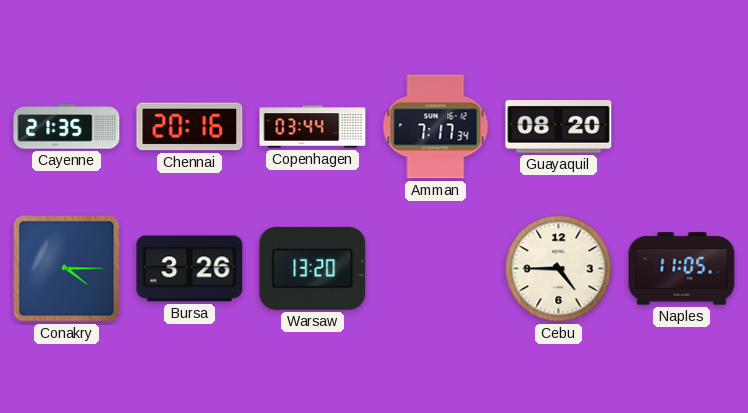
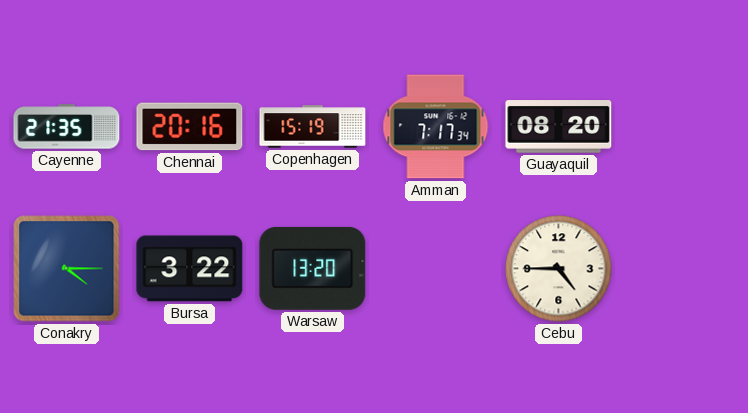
Copenhagen: 03:44 -> 15:19
Bursa: 3:26 -> 3:22
Naples: 11:05 -> none
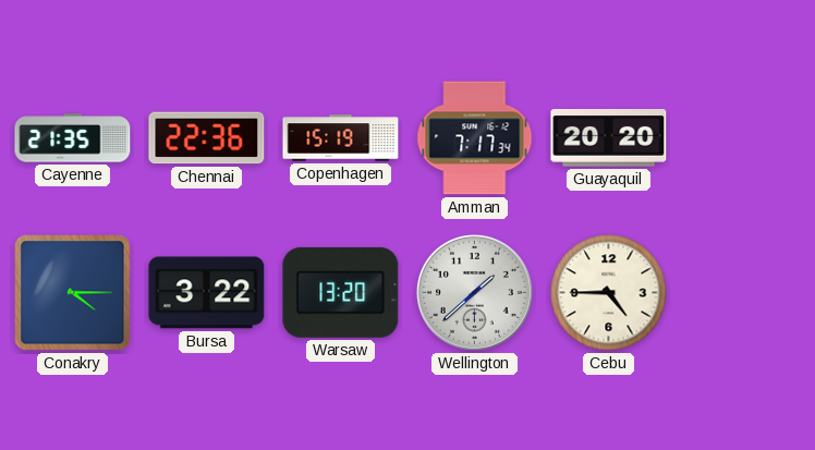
Chennai: 20:16 -> 22:36
Guayaquil: 08:20 -> 20:20
Wellington: none -> 1:38
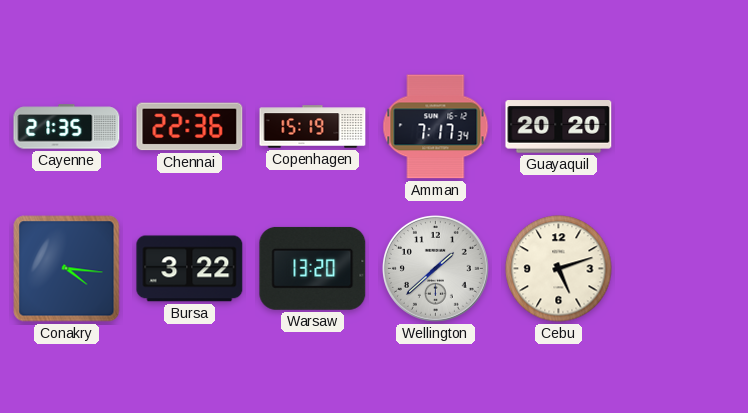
Conakry: 4:15 -> 4:16
Cebu: 4:45 -> 5:12
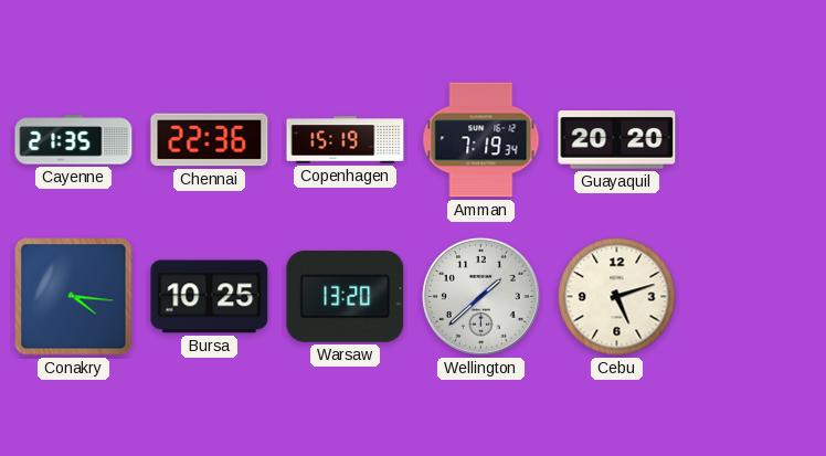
Amman: 7:17 -> 7:19
Bursa: 3:22 -> 10:25
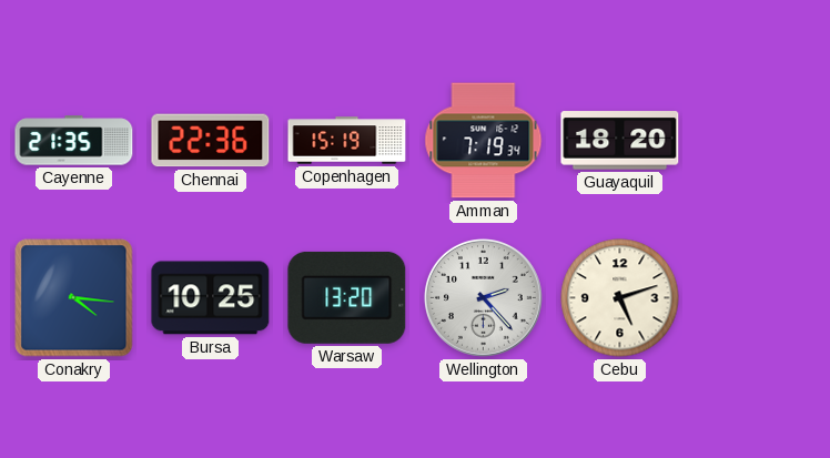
Guayaquil: 20:20 -> 18:20
Wellington: 1:38 -> 2:23
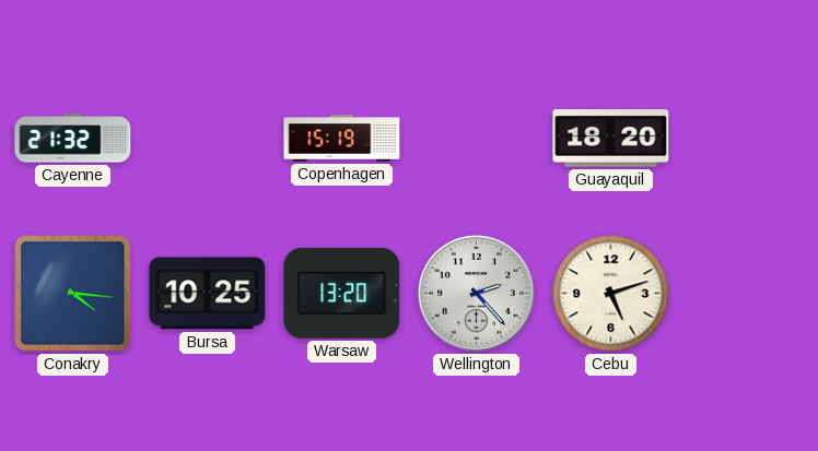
Cayenne: 21:35 -> 21:32
Chennai: 22:36 -> none
Amman: 7:19 -> none
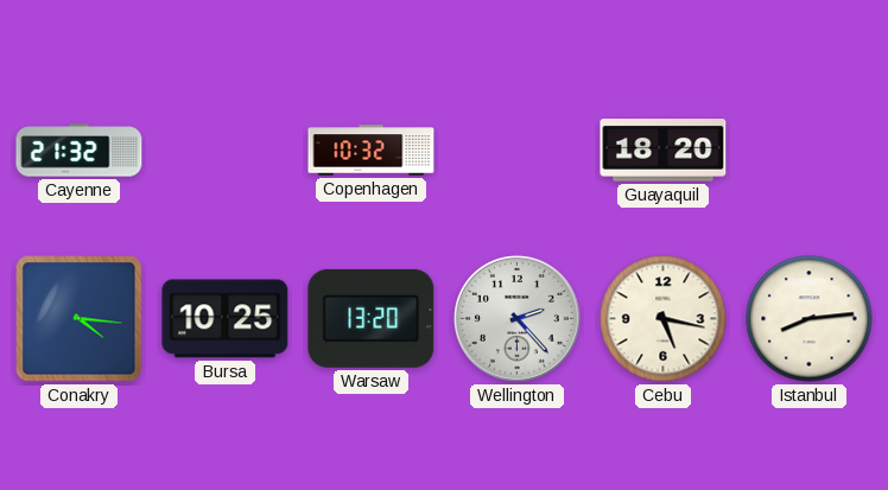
Copenhagen: 15:19 -> 10:32
Cebu: 5:12 -> 5:17
Istanbul: none -> 8:14
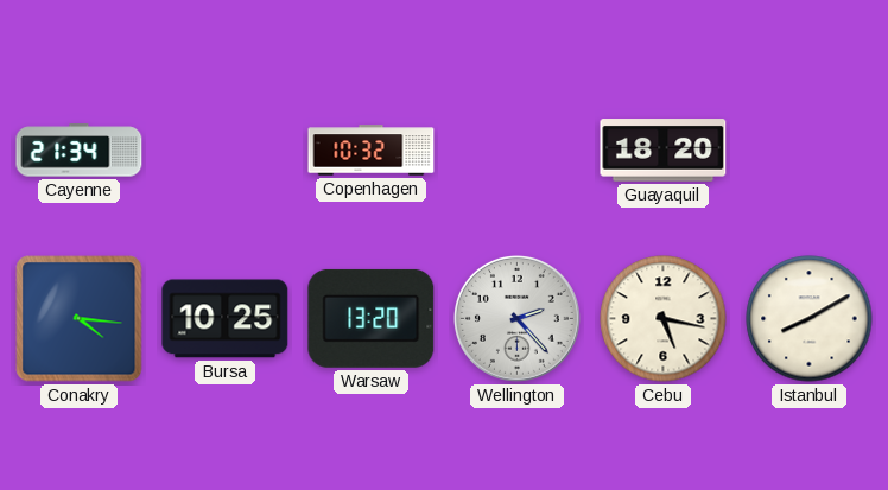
Cayenne: 21:32 -> 21:34
Istanbul: 8:14 -> 8:10
